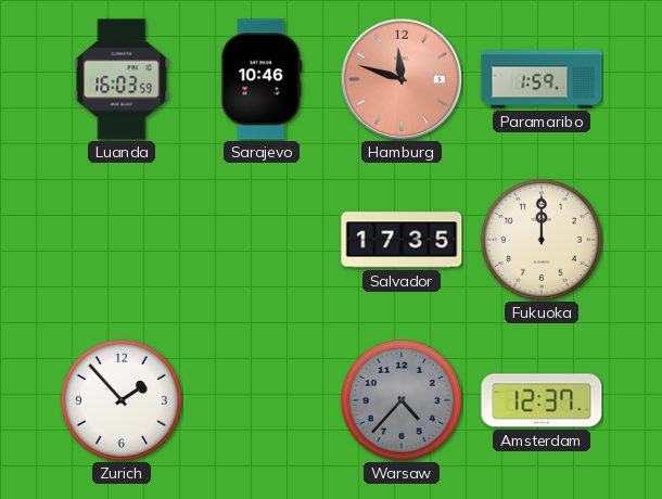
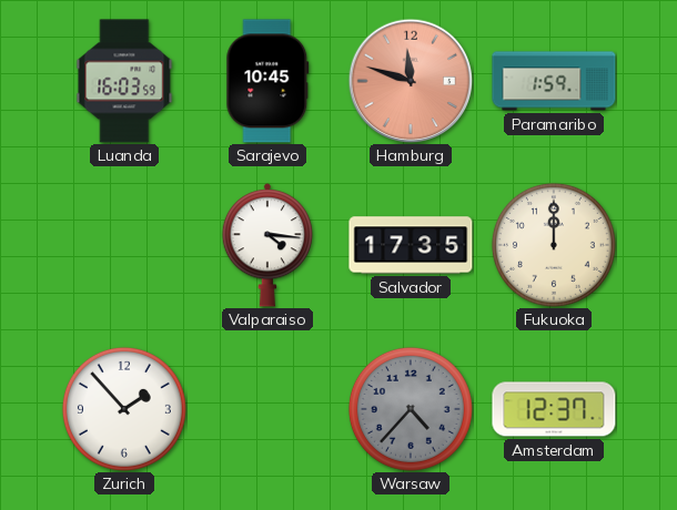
Sarajevo: 10:46 -> 10:45
Valparaiso: none -> 4:16
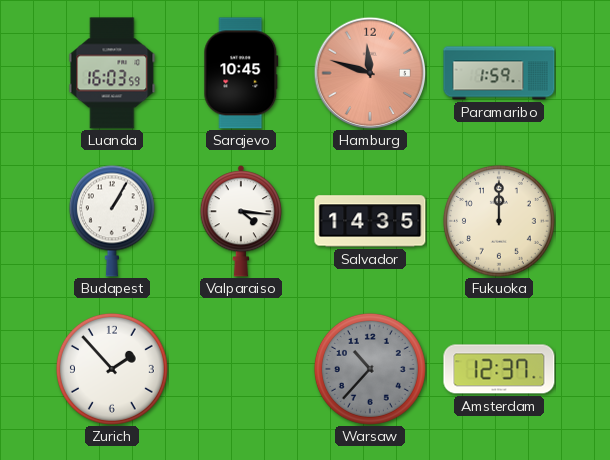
Budapest: none -> 1:05
Salvador: 17:35 -> 14:35
Warsaw: 4:37 -> 10:37
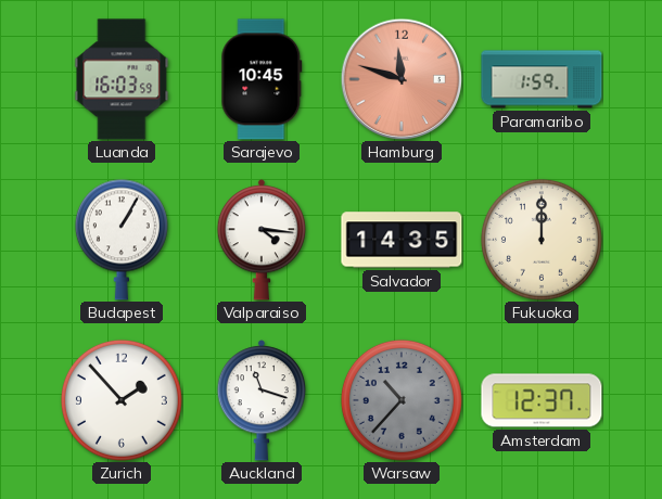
Auckland: none -> 11:18
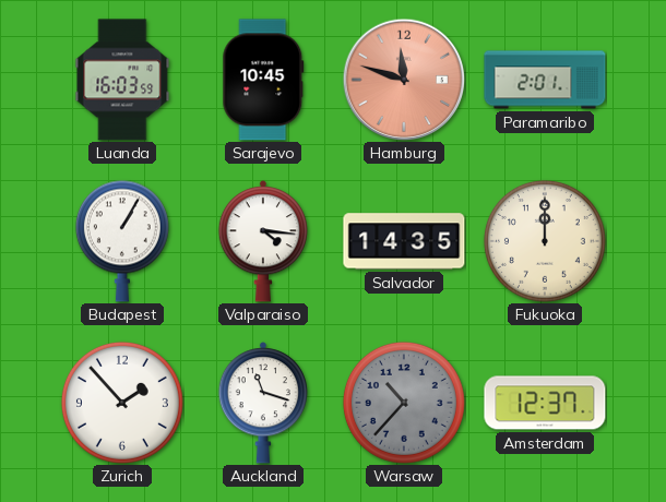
Paramaribo: 1:59 -> 2:01
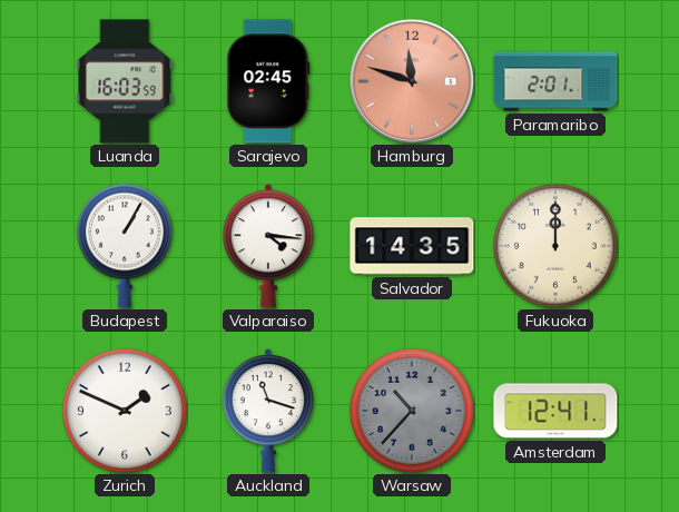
Sarajevo: 10:45 -> 02:45
Zurich: 1:53 -> 1:49
Amsterdam: 12:37 -> 12:41
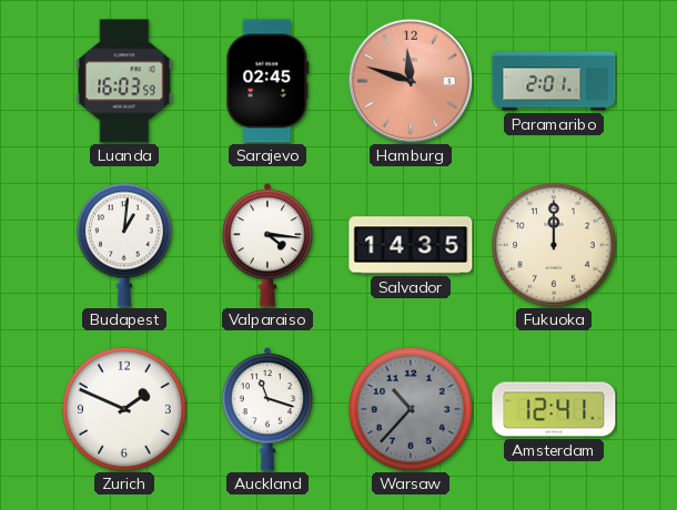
Budapest: 1:05 -> 1:01
